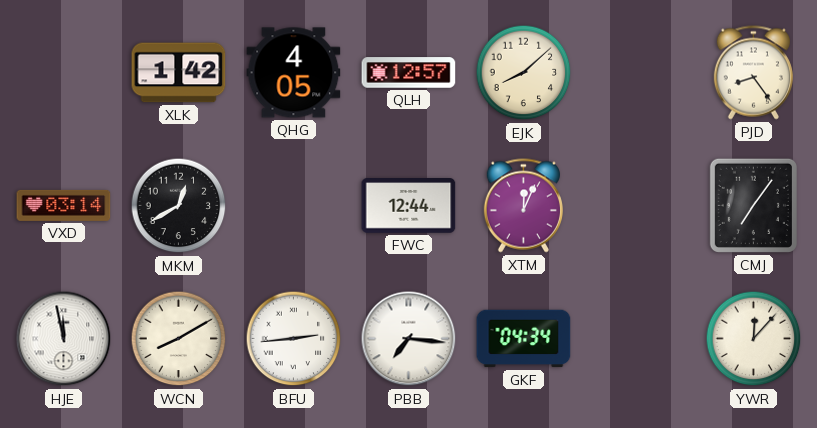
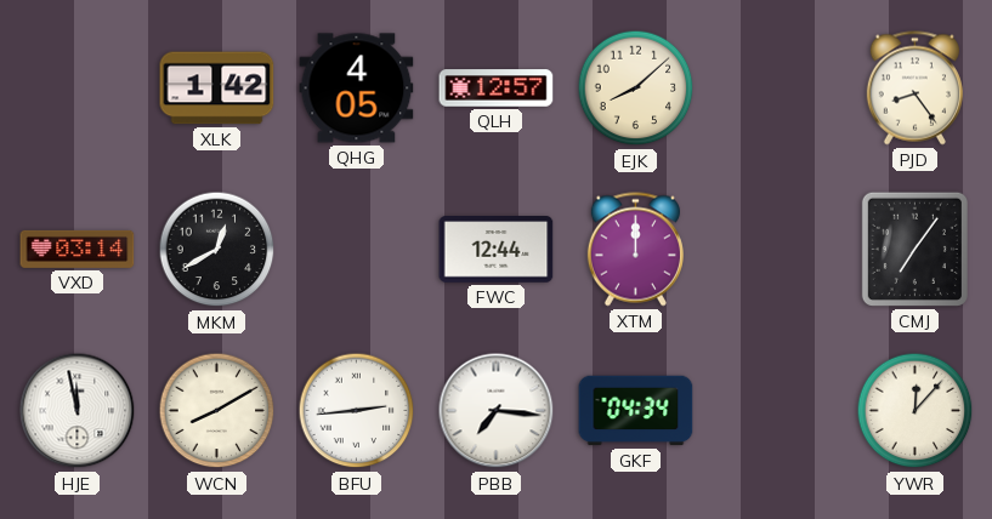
XTM: 12:04 -> 12:00
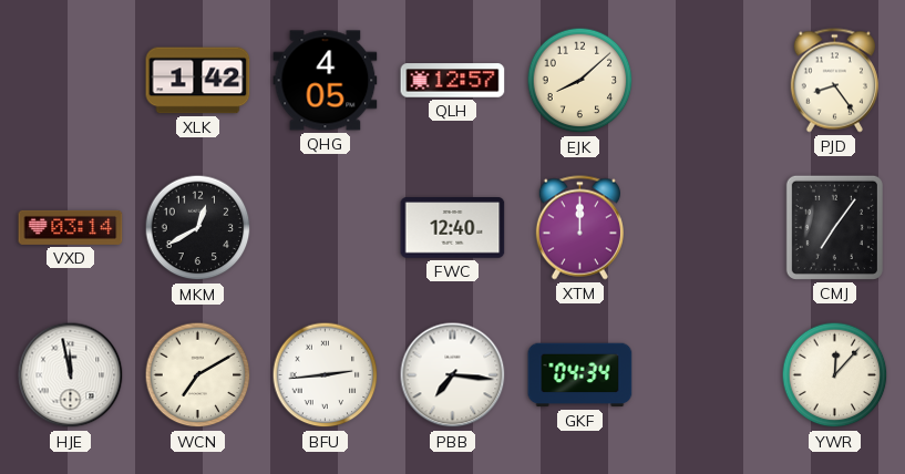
FWC: 12:44 -> 12:40
WCN: 8:10 -> 7:10
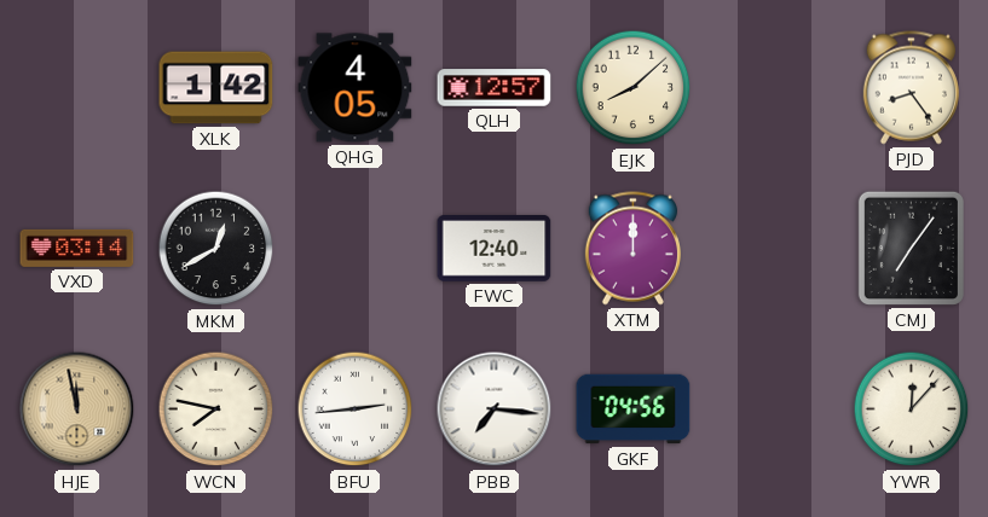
HJE dial: white -> champagne
WCN: 7:10 -> 7:47
GKF: 04:34 -> 04:56
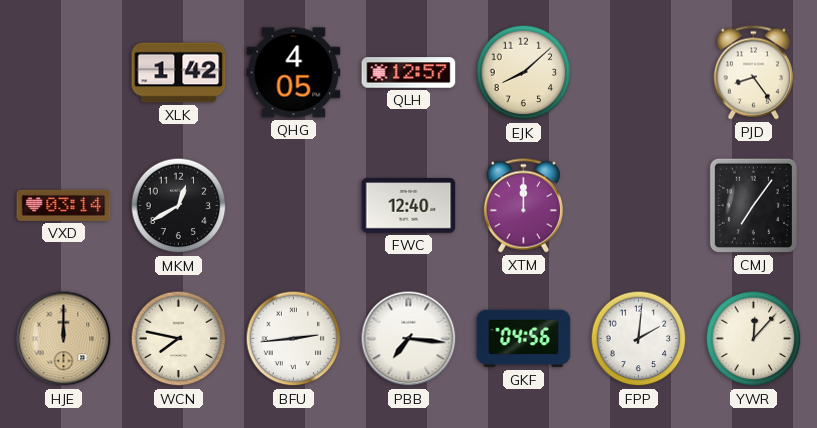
HJE: 11:58 -> 12:00
FPP: none -> 2:01
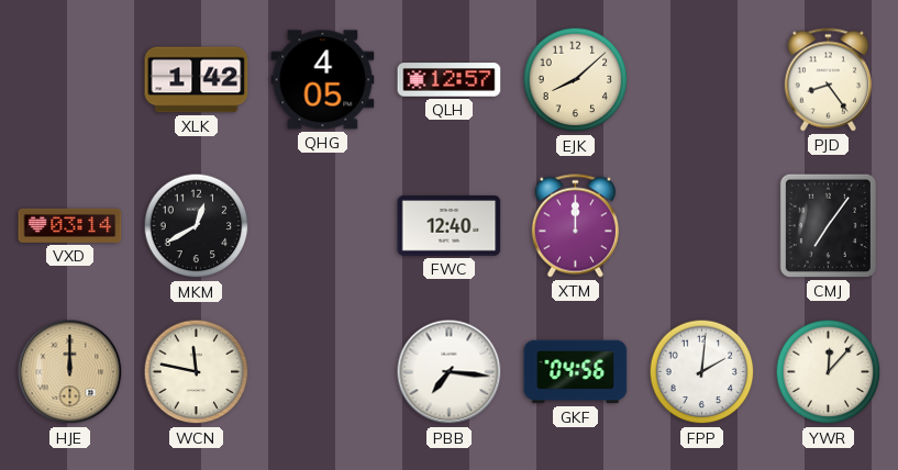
WCN: 7:47 -> 11:47
BFU: 2:44 -> none
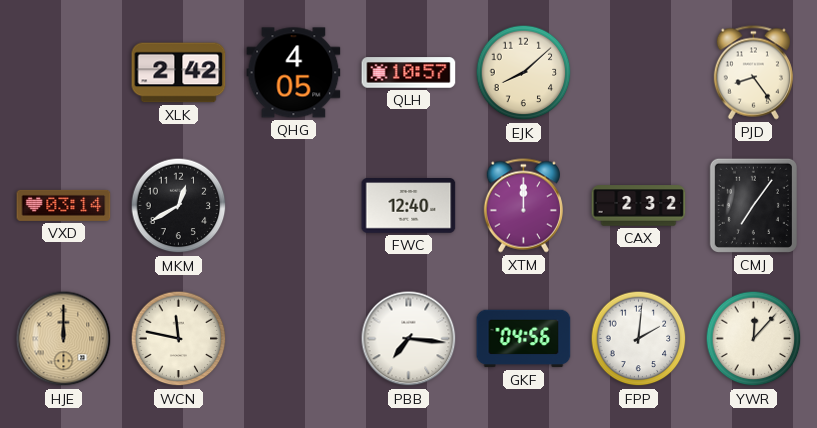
XLK: 1:42 -> 2:42
QLH: 12:57 -> 10:57
CAX: none -> 2:32
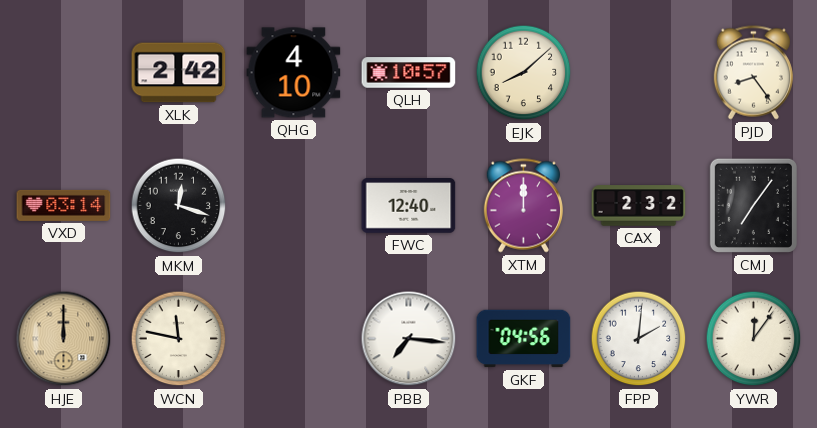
QHG: 4:05 -> 4:10
MKM: 12:40 -> 12:18
YWR: 12:07 -> 12:06
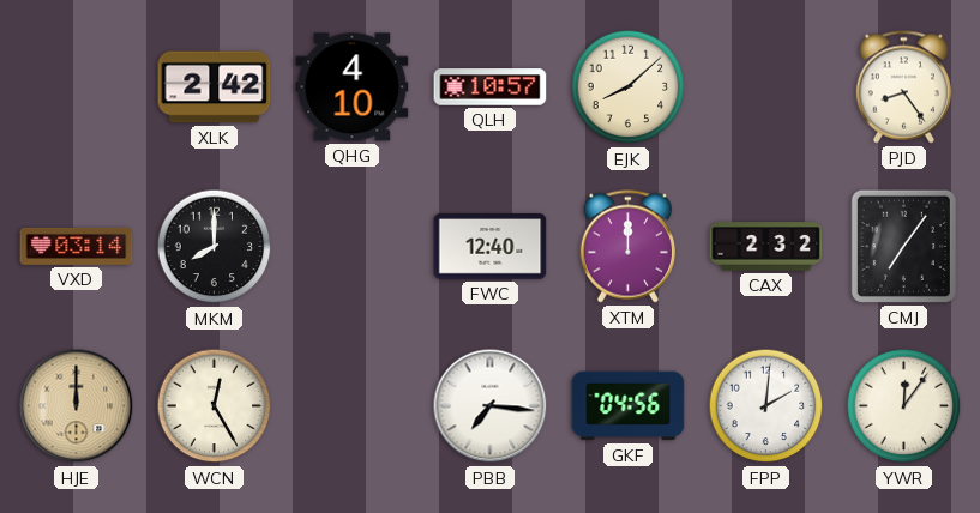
MKM: 12:18 -> 8:00
WCN: 11:47 -> 12:25
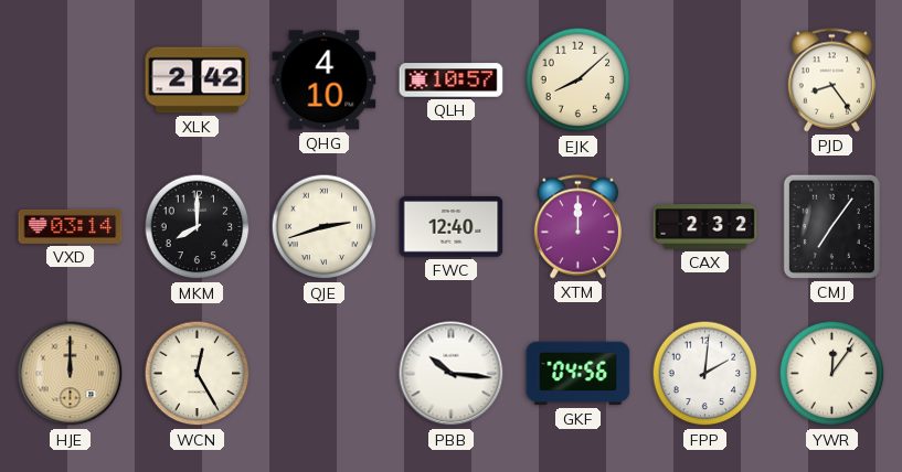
QJE: none -> 2:42
PBB: 7:16 -> 10:16
